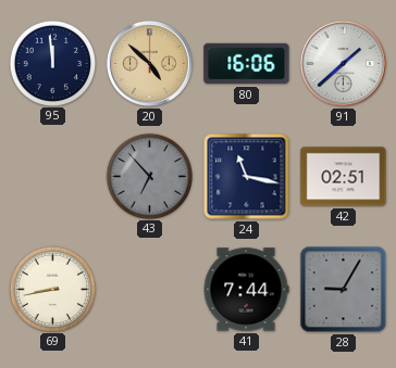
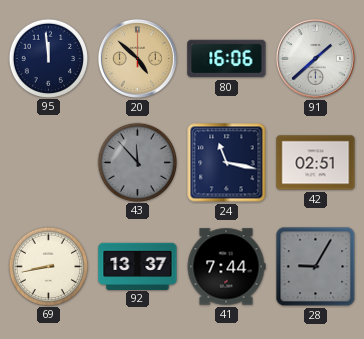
43: 6:53 -> 11:53
92: none -> 13:37
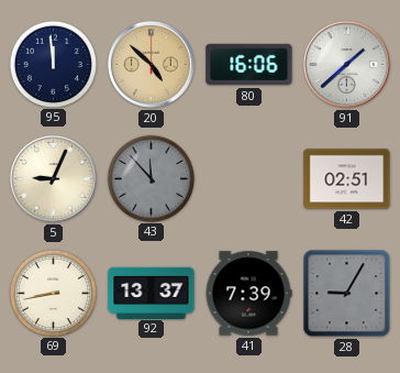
5: none -> 9:04
24: 11:17 -> none
41: 7:44 -> 7:39
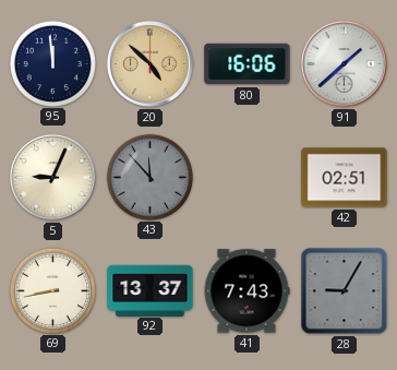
41: 7:39 -> 7:43
